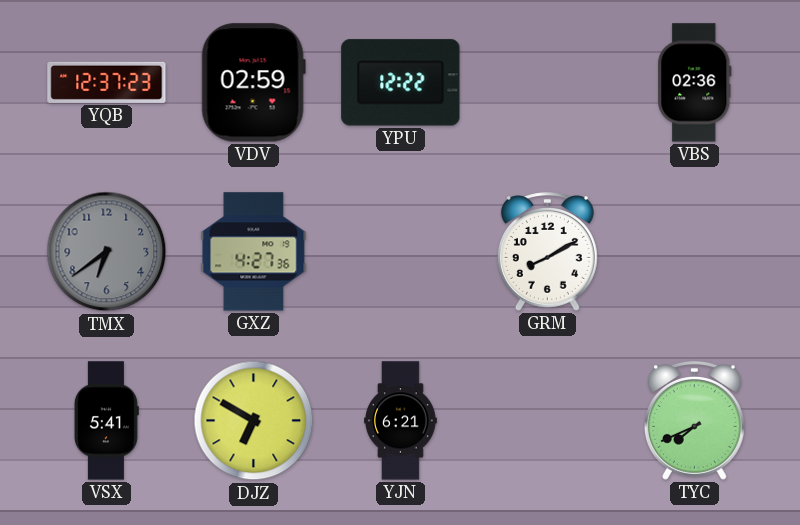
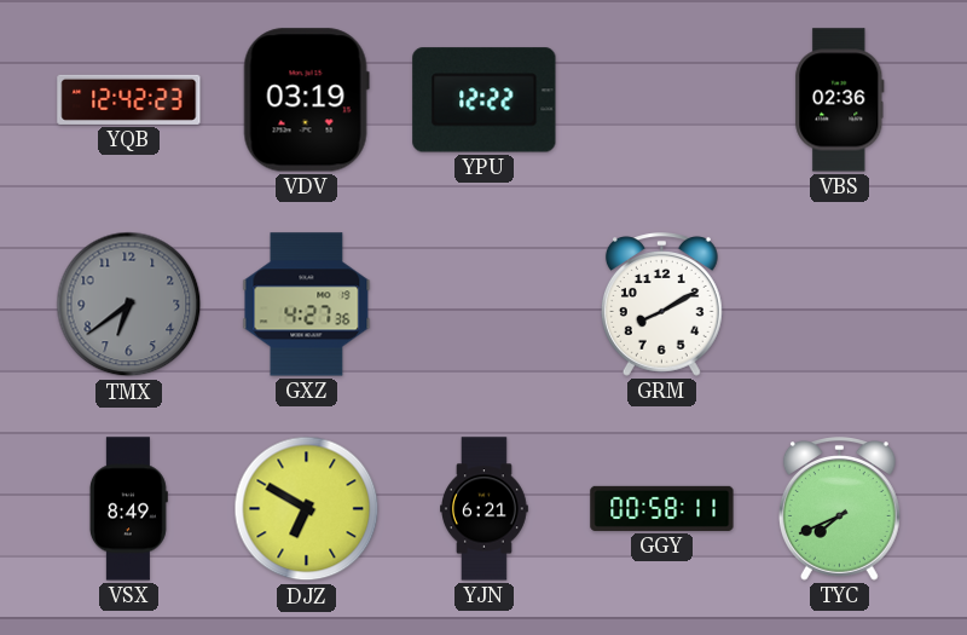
YQB: 12:37 -> 12:42
VDV: 02:59 -> 03:19
VSX: 5:41 -> 8:49
GGY: none -> 00:58
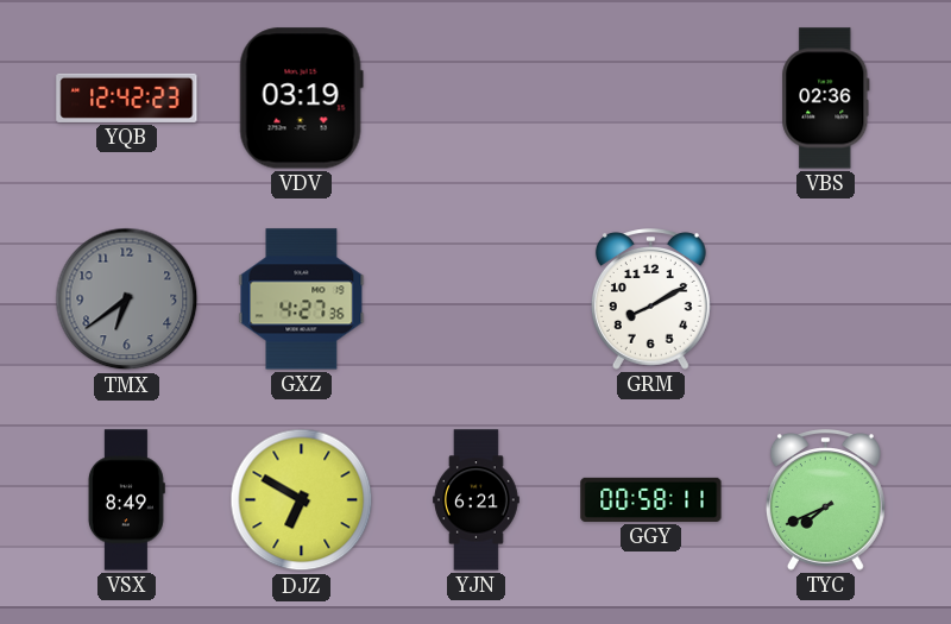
YPU: 12:22 -> none
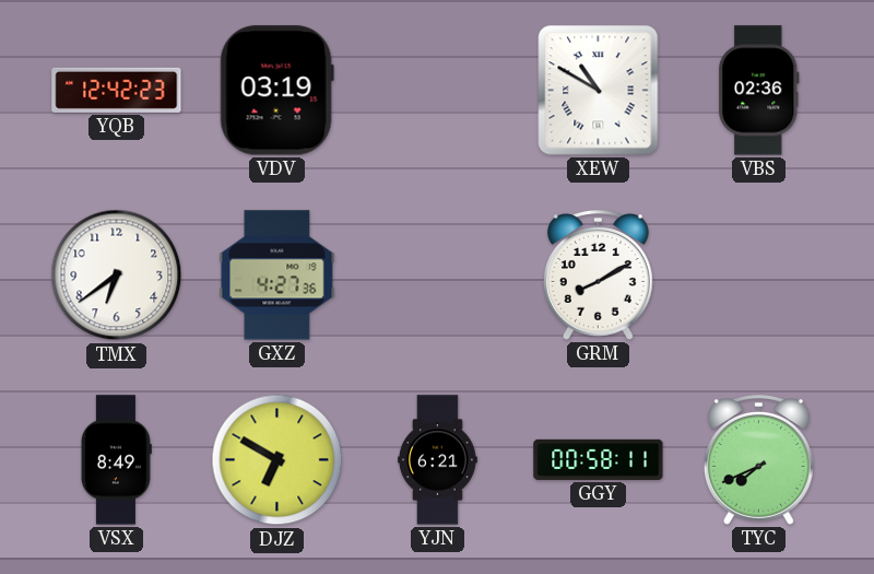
XEW: none -> 10:50
TMX dial: grey -> white
